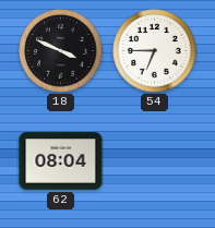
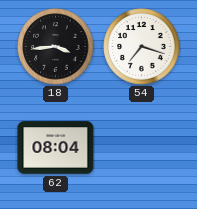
18: 3:49 -> 3:44
54: 6:45 -> 7:18
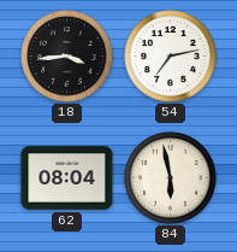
54: 7:18 -> 7:13
84: none -> 5:58
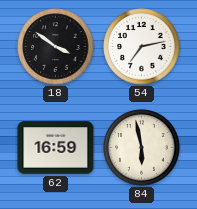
18: 3:44 -> 3:51
62: 08:04 -> 16:59
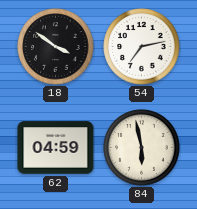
62: 16:59 -> 04:59
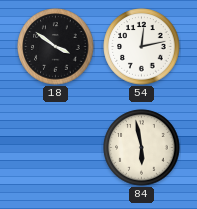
54: 7:13 -> 12:13
62: 04:59 -> none
